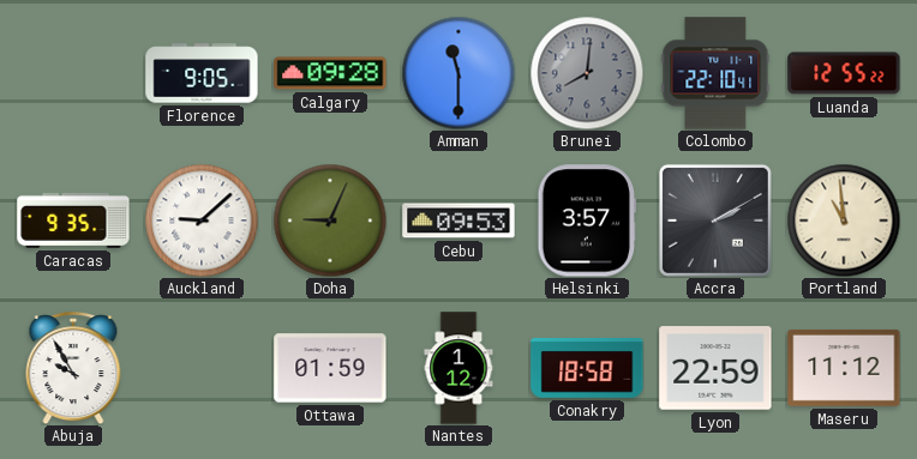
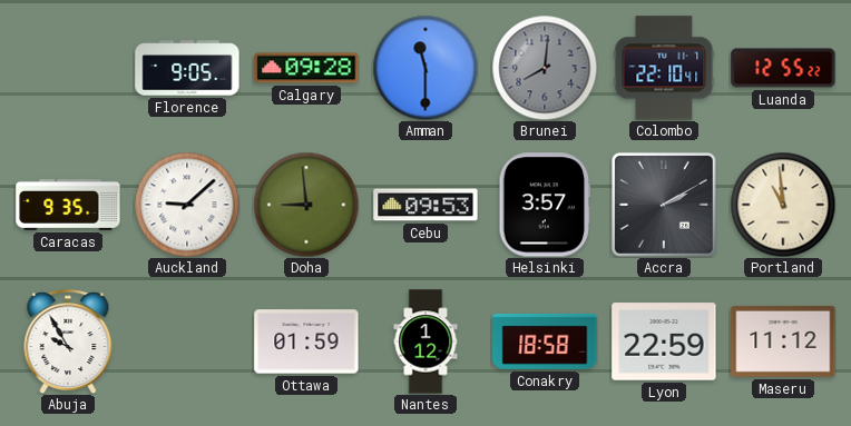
Doha: 9:04 -> 8:59
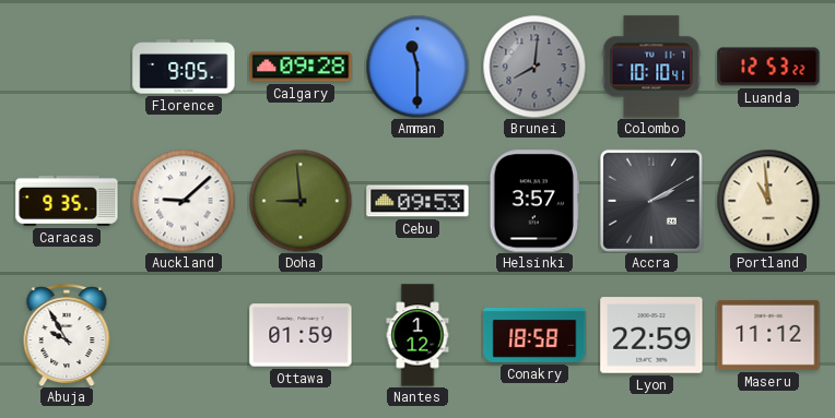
Colombo: 22:10 -> 10:10
Luanda: 12:55 -> 12:53
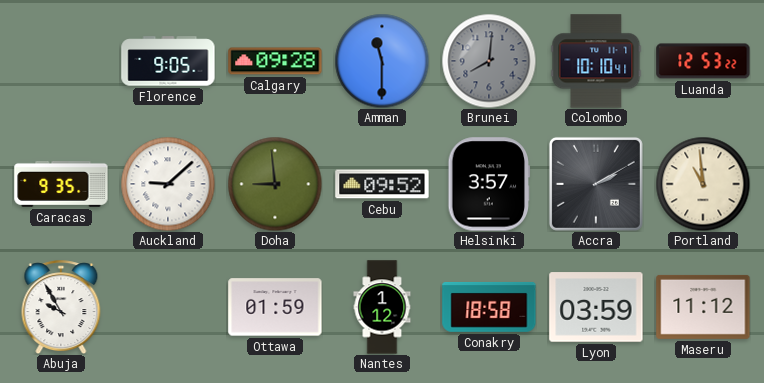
Cebu: 09:53 -> 09:52
Lyon: 22:59 -> 03:59
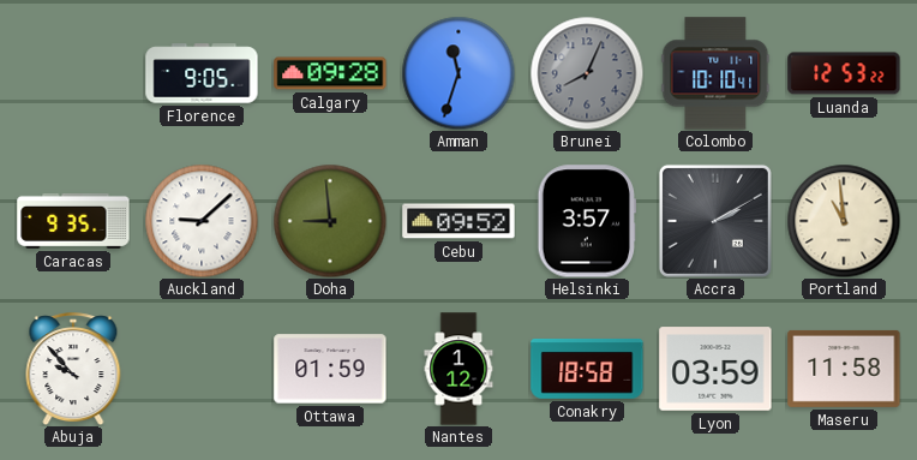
Amman: 11:30 -> 11:33
Brunei: 8:01 -> 8:04
Abuja: 9:55 -> 9:53
Maseru: 11:12 -> 11:58
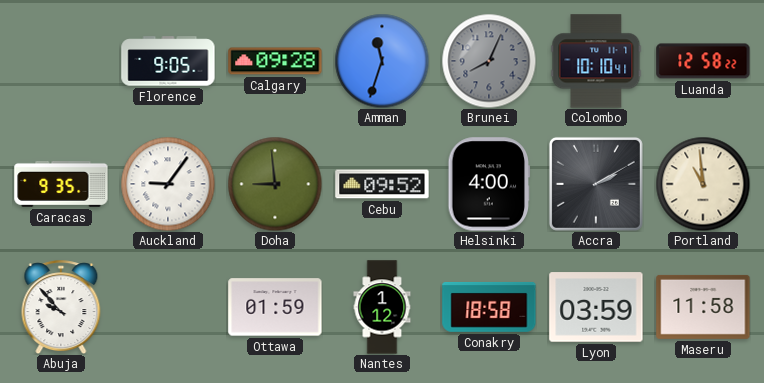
Luanda: 12:53 -> 12:58
Auckland: 9:08 -> 9:06
Helsinki: 3:57 -> 4:00
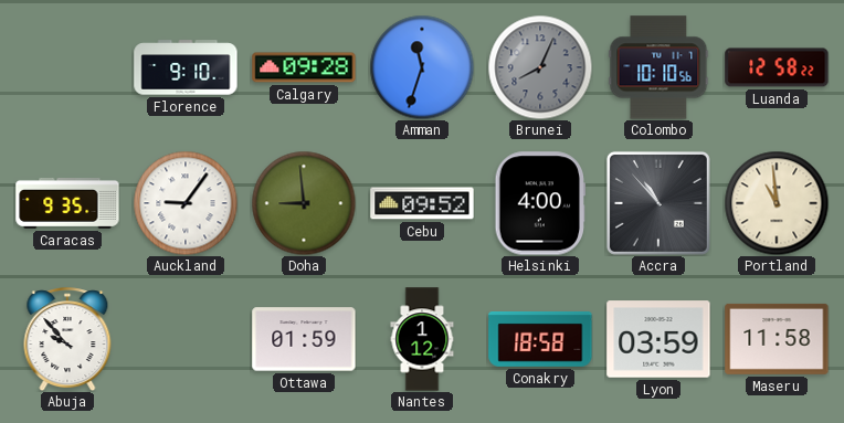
Florence: 9:05 -> 9:10
Colombo: 10:10:41 -> 10:10:56
Accra: 2:10 -> 10:53
